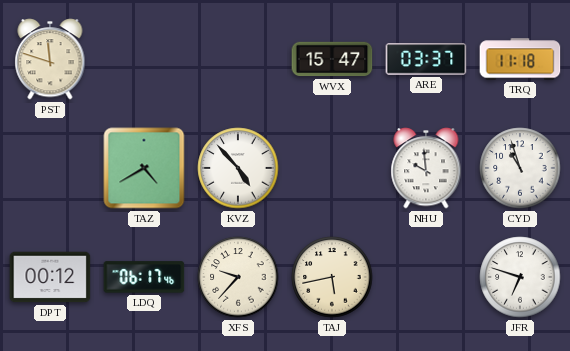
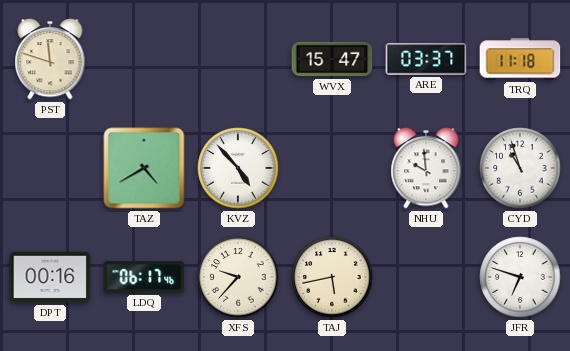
DPT: 00:12 -> 00:16
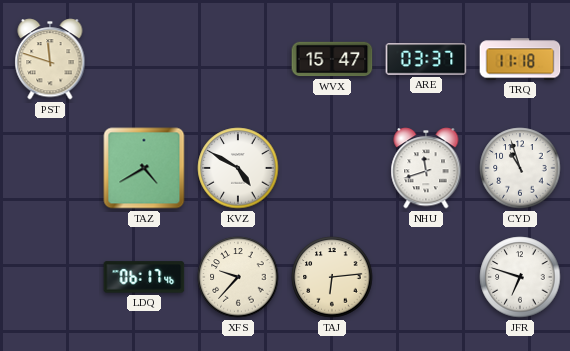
KVZ: 4:53 -> 4:50
NHU: 9:59 -> 11:42
DPT: 00:16 -> none
TAJ: 5:43 -> 6:14
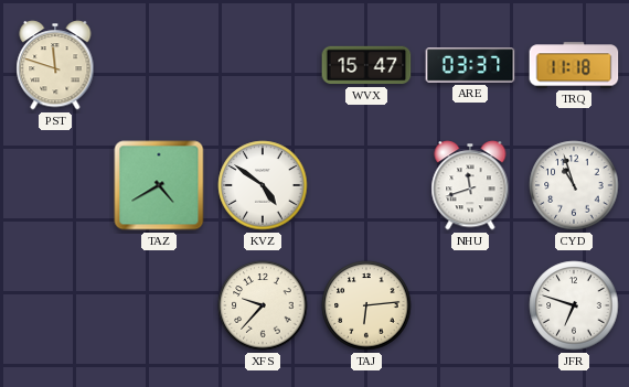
KVZ: 4:50 -> 4:51
LDQ: 06:17 -> none
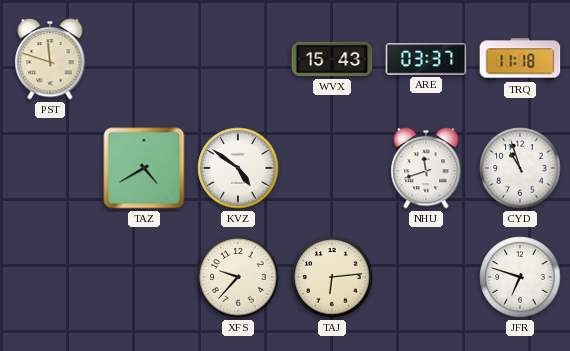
WVX: 15:47 -> 15:43
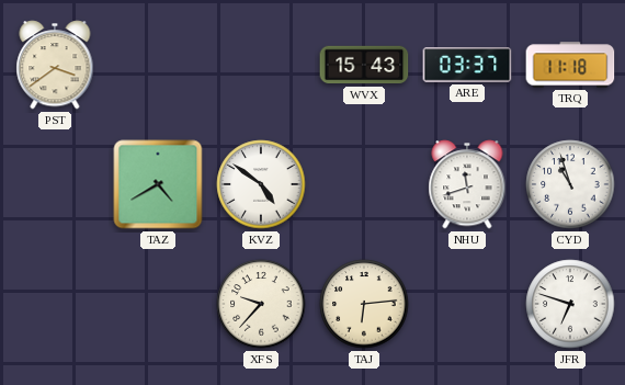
PST: 11:48 -> 3:39
